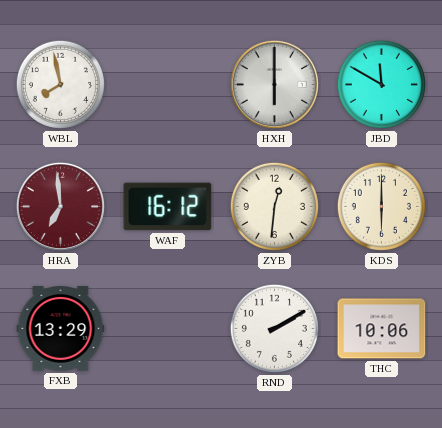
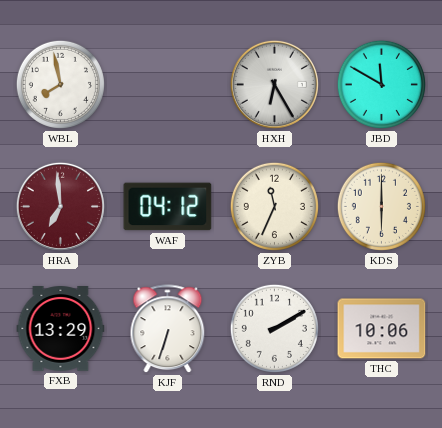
HXH: 6:00 -> 6:25
WAF: 16:12 -> 04:12
ZYB: 12:31 -> 11:34
KJF: none -> 6:33
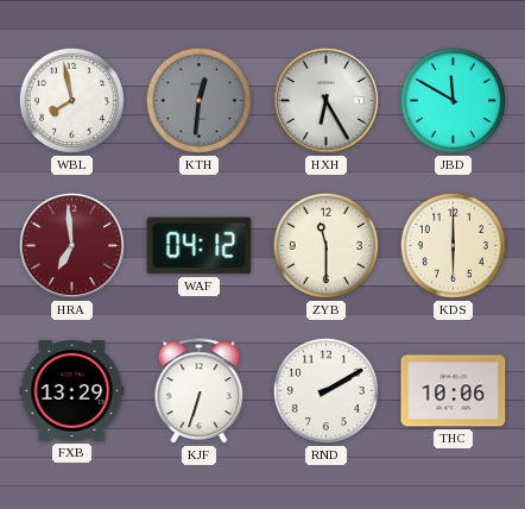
KTH: none -> 12:31
ZYB: 11:34 -> 11:30
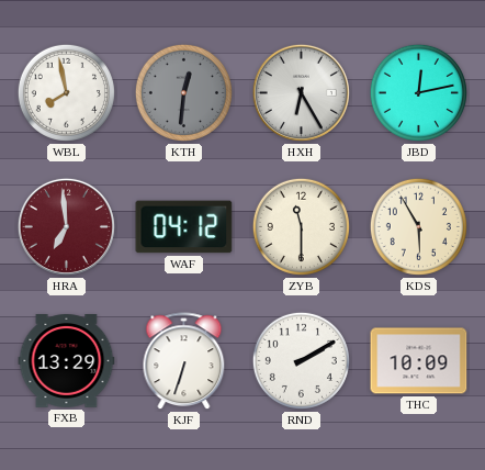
JBD: 11:50 -> 12:13
KDS: 6:00 -> 5:55
THC: 10:06 -> 10:09
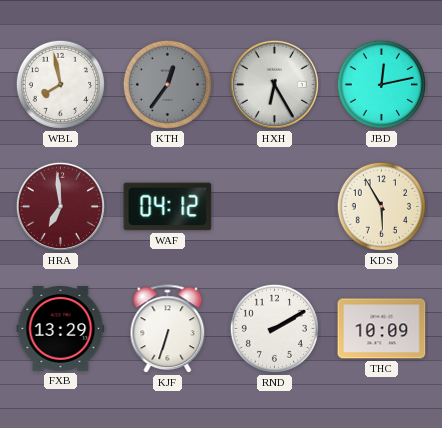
KTH: 12:31 -> 12:36
ZYB: 11:30 -> none
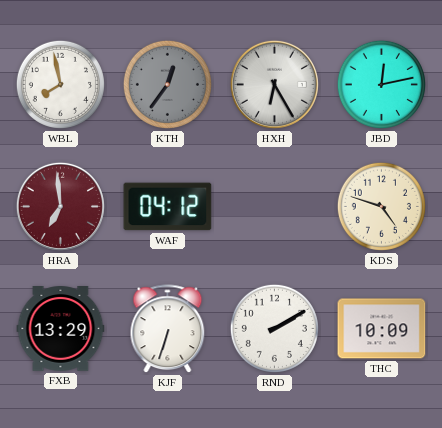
KDS: 5:55 -> 4:48
